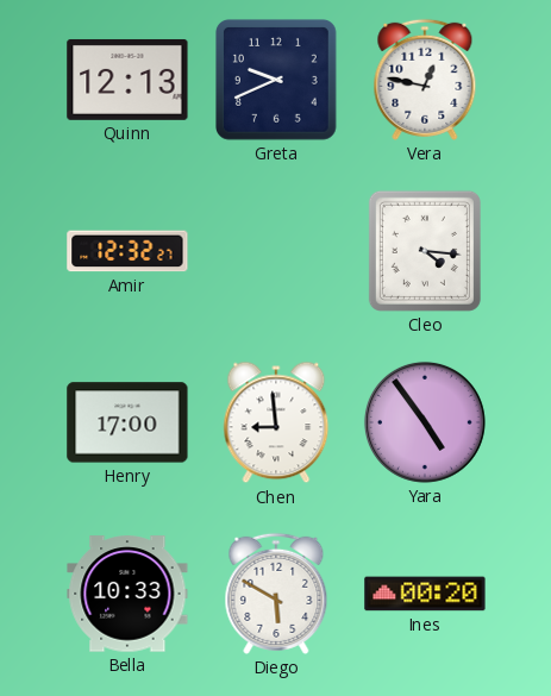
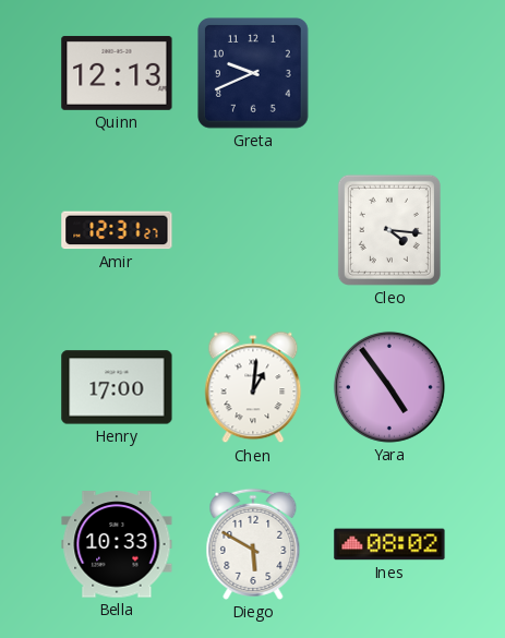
Vera: 12:47 -> none
Amir: 12:32 -> 12:31
Chen: 8:59 -> 1:01
Ines: 00:20 -> 08:02
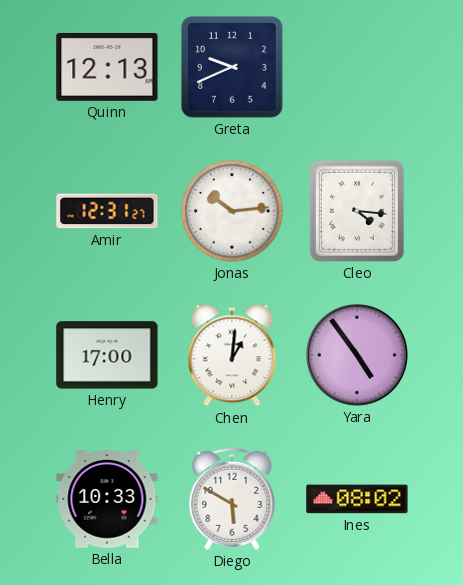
Jonas: none -> 10:14
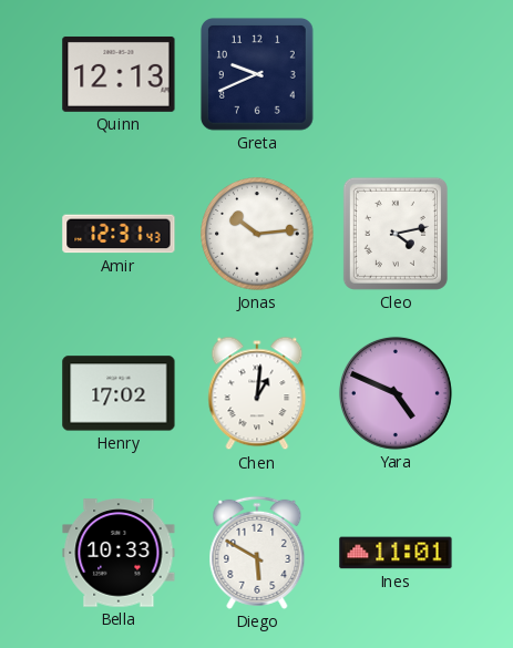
Amir: 12:31:27 -> 12:31:43
Cleo: 4:16 -> 4:13
Henry: 17:00 -> 17:02
Yara: 4:54 -> 4:49
Ines: 08:02 -> 11:01
